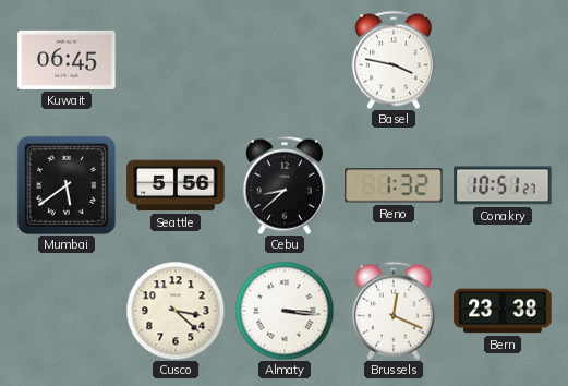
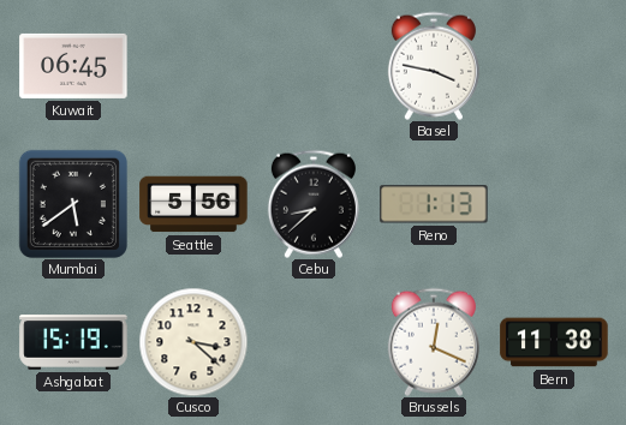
Reno: 1:32 -> 1:13
Conakry: 10:51 -> none
Ashgabat: none -> 15:19
Almaty: 3:16 -> none
Bern: 23:38 -> 11:38
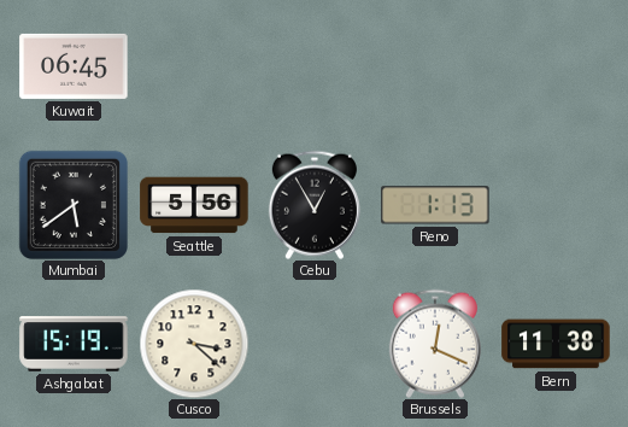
Basel: 3:47 -> none
Cebu: 8:38 -> 12:55
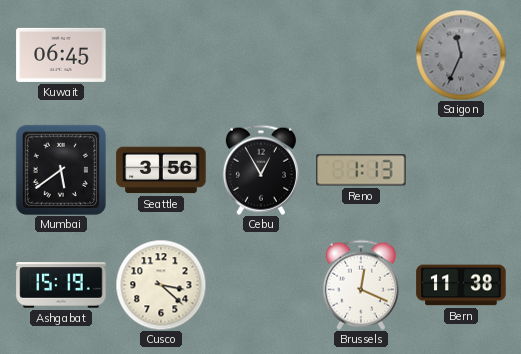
Saigon: none -> 11:34
Seattle: 5:56 -> 3:56
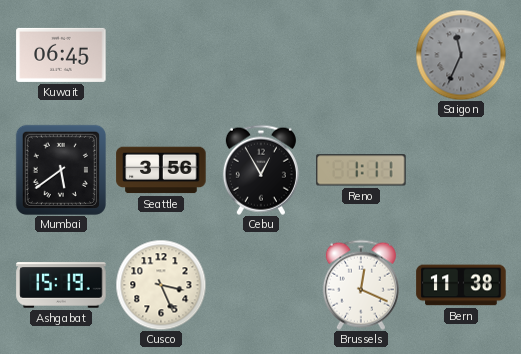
Reno: 1:13 -> 1:11
Cusco: 3:22 -> 3:26
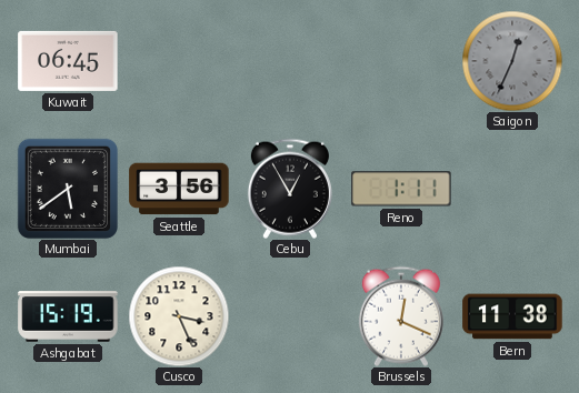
Saigon: 11:34 -> 12:34
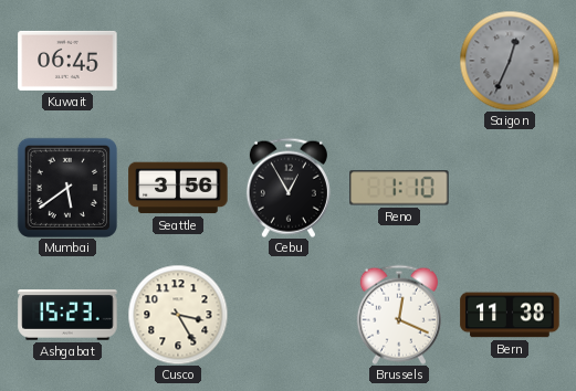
Reno: 1:11 -> 1:10
Ashgabat: 15:19 -> 15:23
Cusco: 3:26 -> 3:25
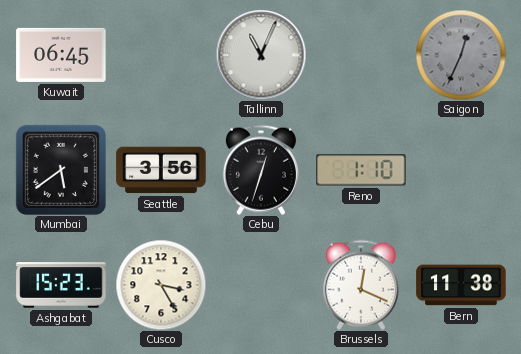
Tallinn: none -> 11:04
Cebu: 12:55 -> 12:33
